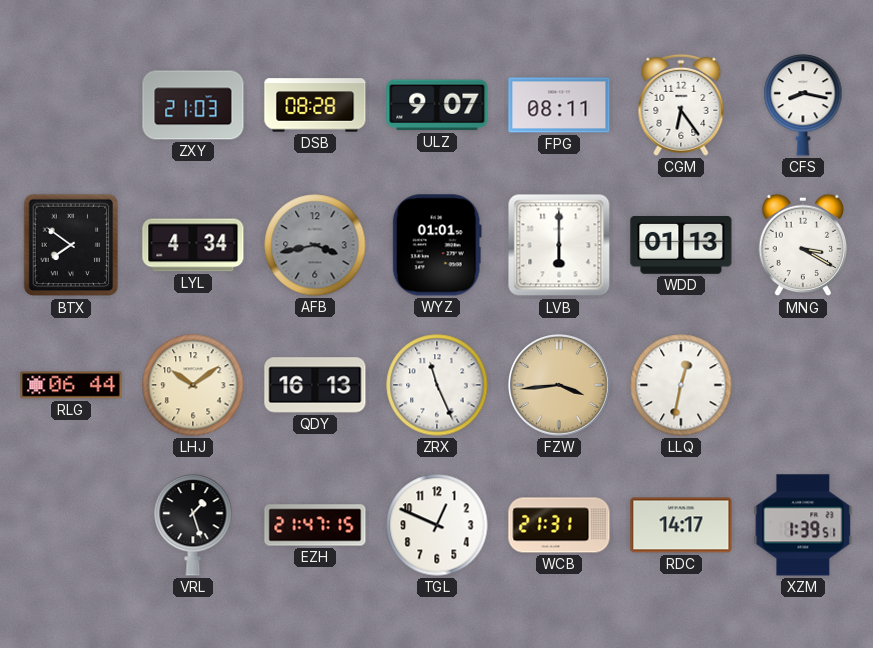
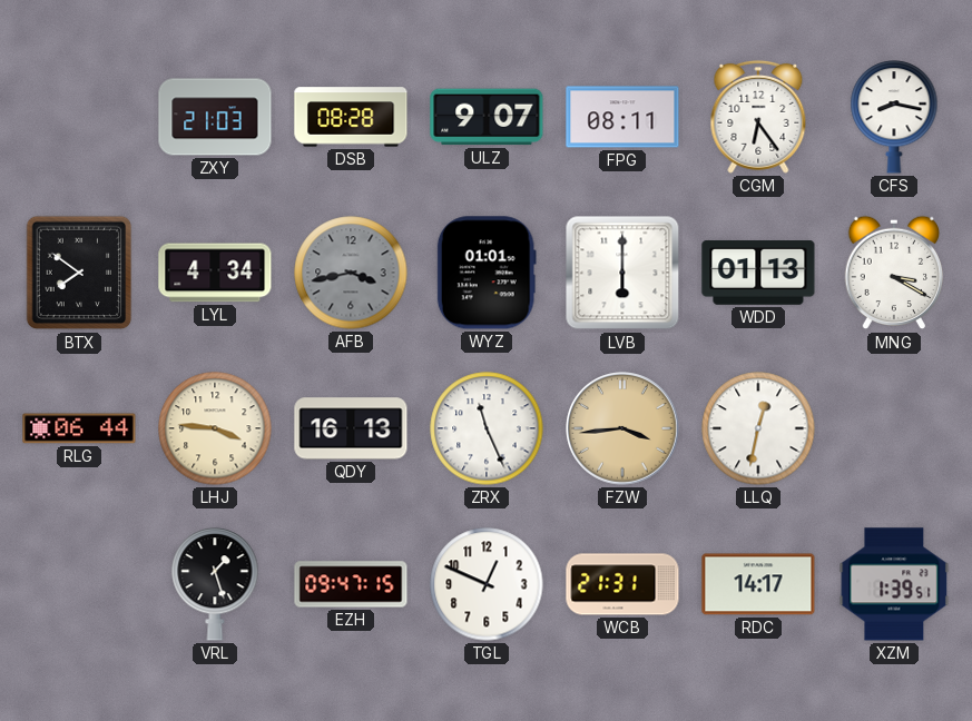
LHJ: 10:09 -> 3:46
EZH: 21:47 -> 09:47
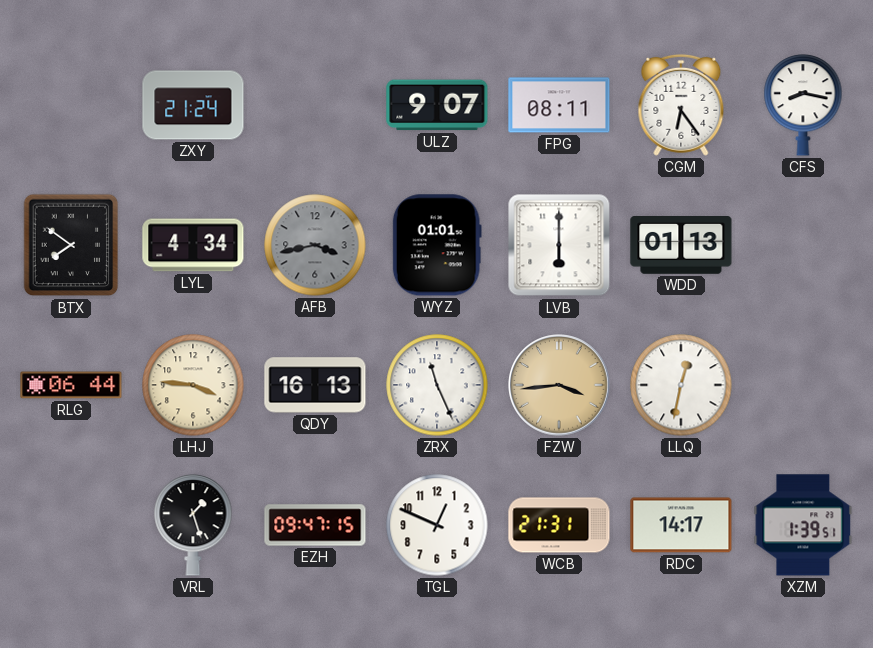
ZXY: 21:03 -> 21:24
DSB: 08:28 -> none
MNG: 3:20 -> none
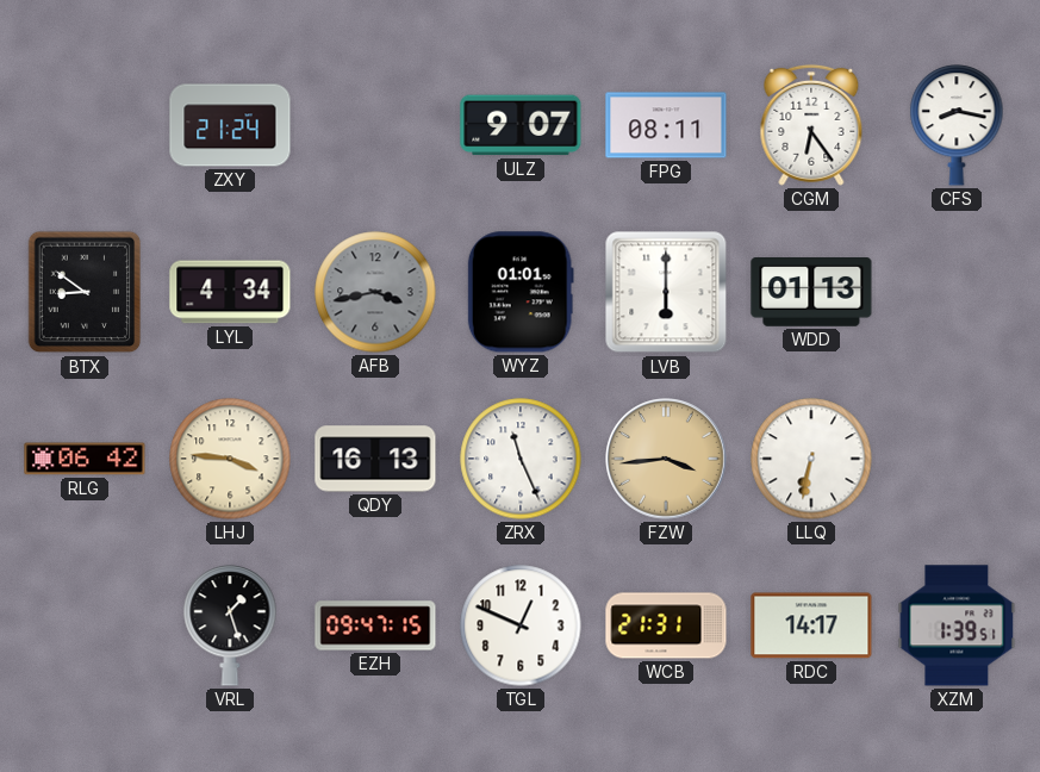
BTX: 7:51 -> 8:51
RLG: 06:44 -> 06:42
LLQ: 12:32 -> 6:32
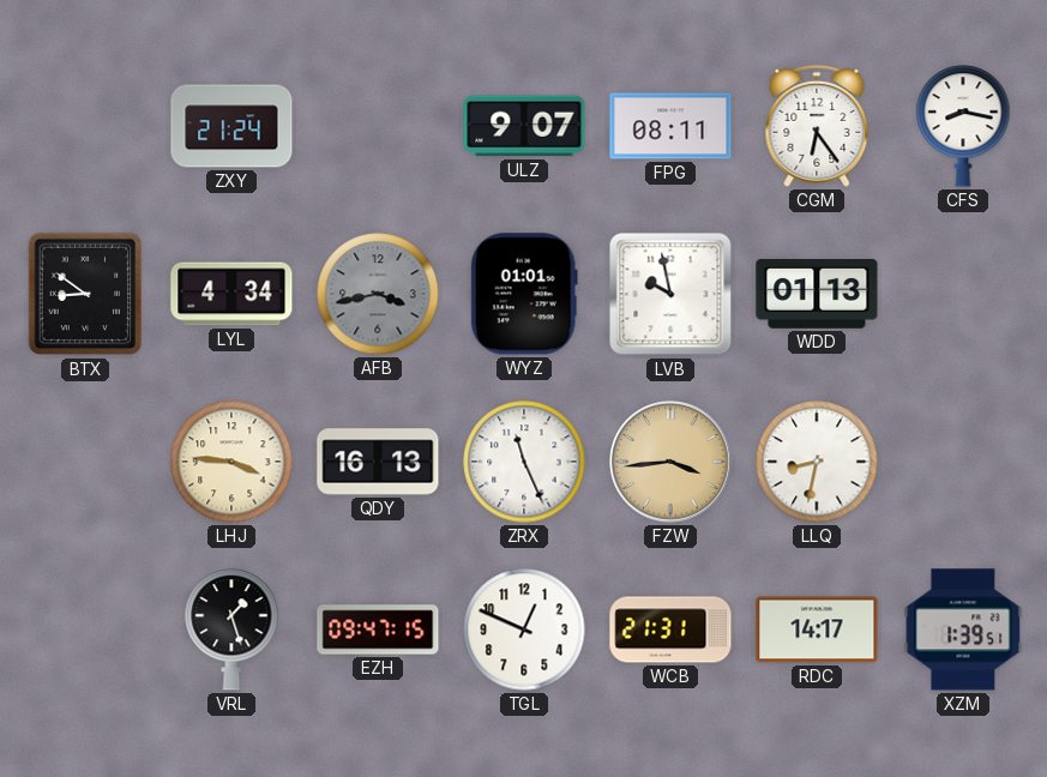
LVB: 6:00 -> 9:58
RLG: 06:42 -> none
LLQ: 6:32 -> 8:32
